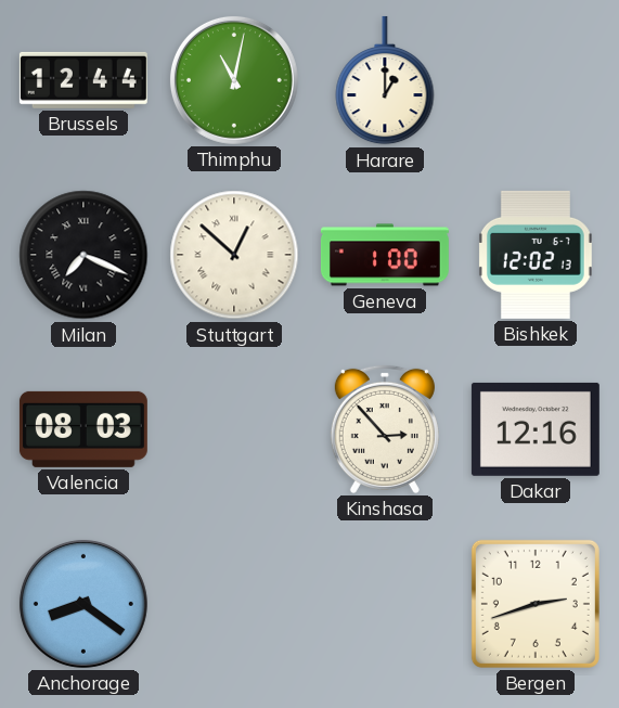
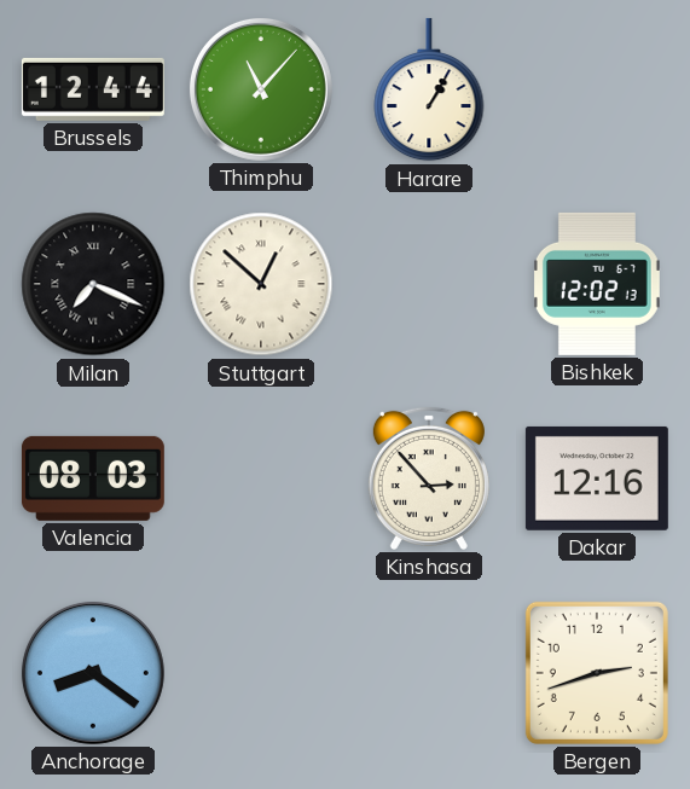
Thimphu: 11:02 -> 11:07
Harare: 1:00 -> 1:05
Geneva: 1:00 -> none
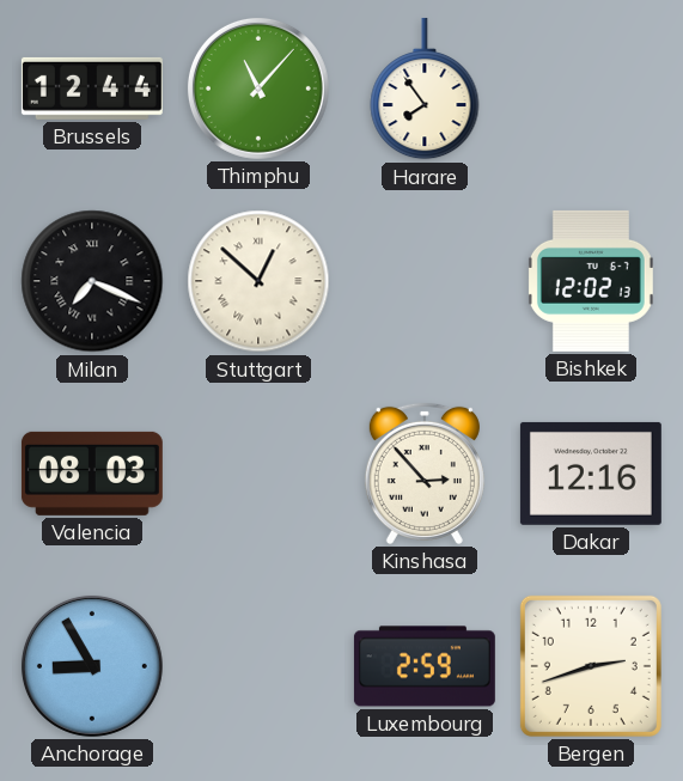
Harare: 1:05 -> 7:54
Anchorage: 8:21 -> 8:55
Luxembourg: none -> 2:59
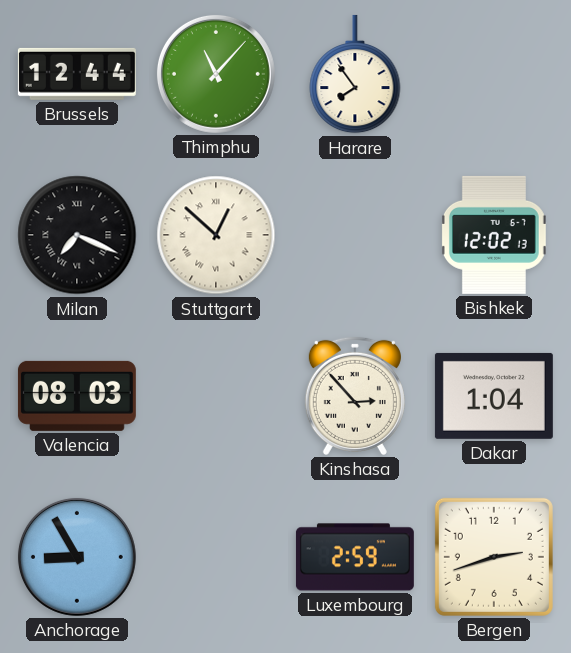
Dakar: 12:16 -> 1:04
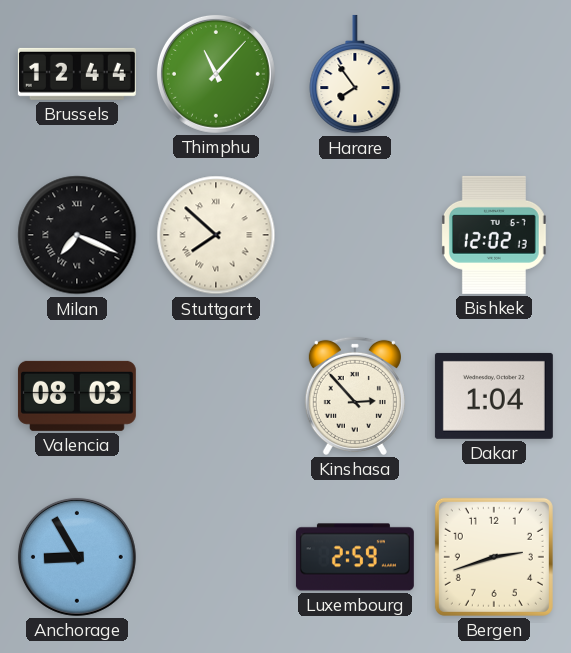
Stuttgart: 12:52 -> 7:52
